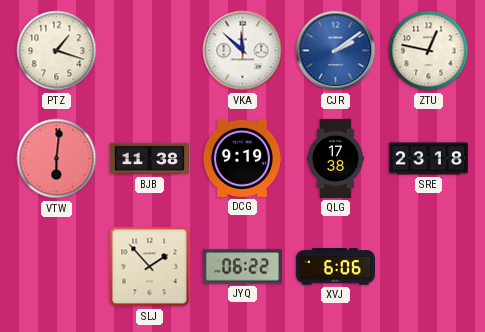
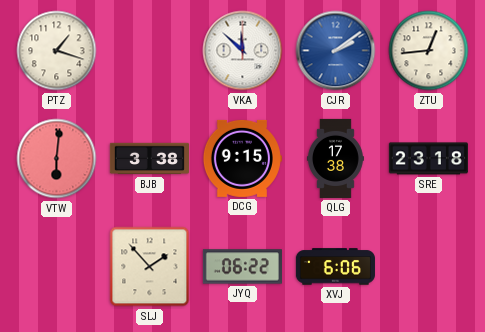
ZTU: 12:47 -> 12:44
BJB: 11:38 -> 3:38
DCG: 9:19 -> 9:15
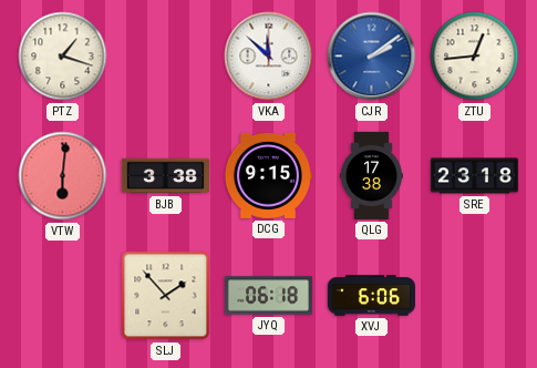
JYQ: 06:22 -> 06:18
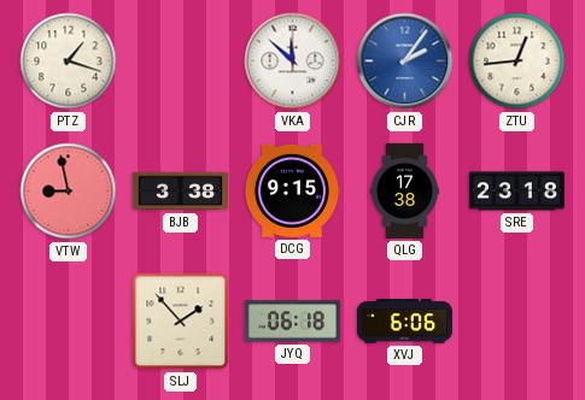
CJR: 2:09 -> 2:06
VTW: 6:01 -> 8:58
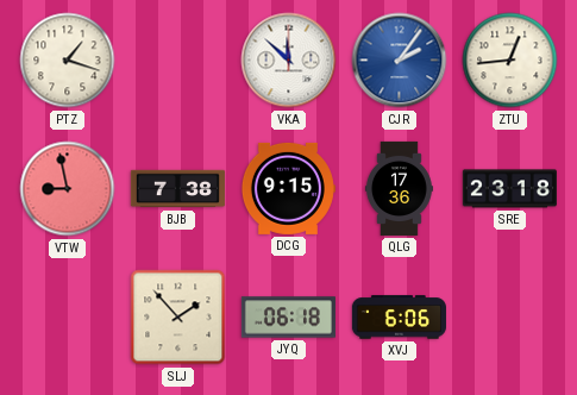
BJB: 3:38 -> 7:38
QLG: 17:38 -> 17:36
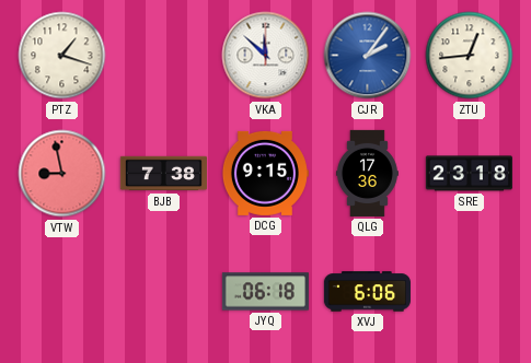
SLJ: 1:53 -> none
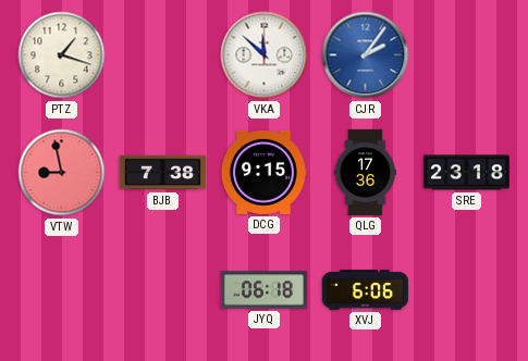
ZTU: 12:44 -> none
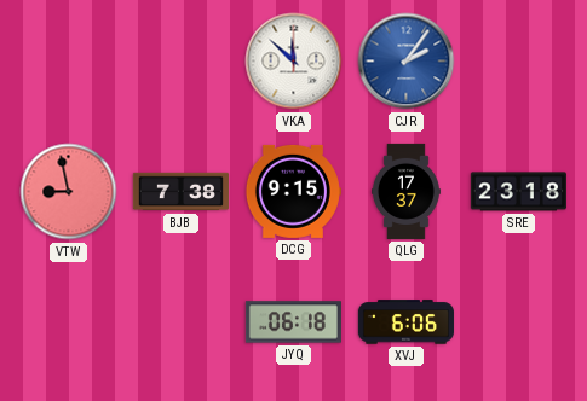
PTZ: 1:18 -> none
QLG: 17:36 -> 17:37
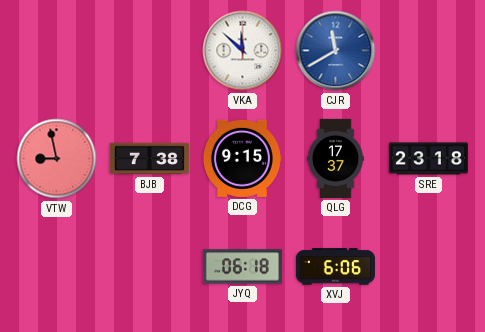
CJR: 2:06 -> 11:40
